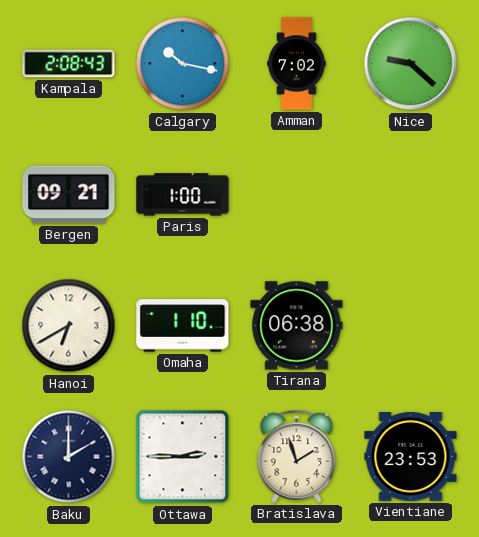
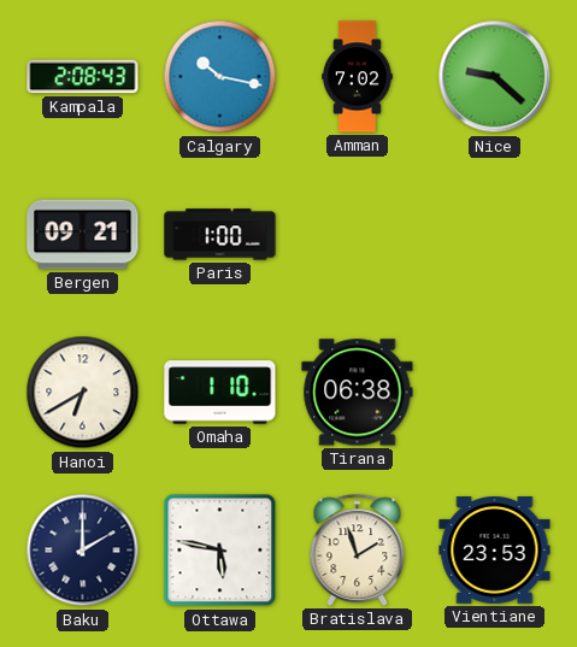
Ottawa: 2:45 -> 5:47
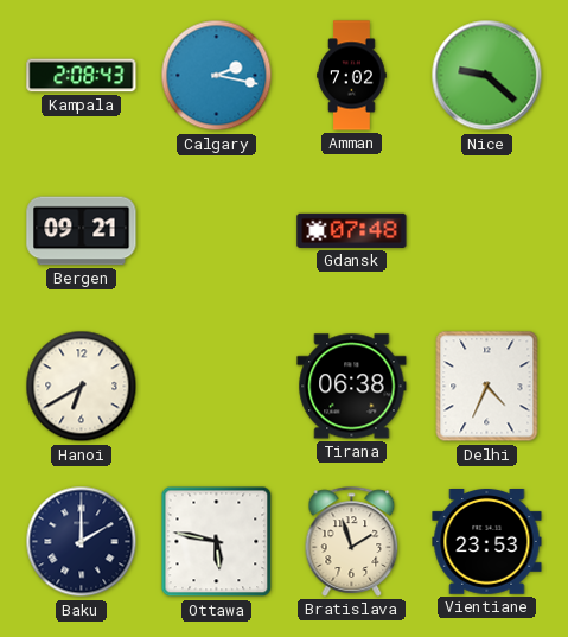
Calgary: 10:17 -> 2:17
Paris: 1:00 -> none
Gdansk: none -> 07:48
Omaha: 1:10 -> none
Delhi: none -> 4:34
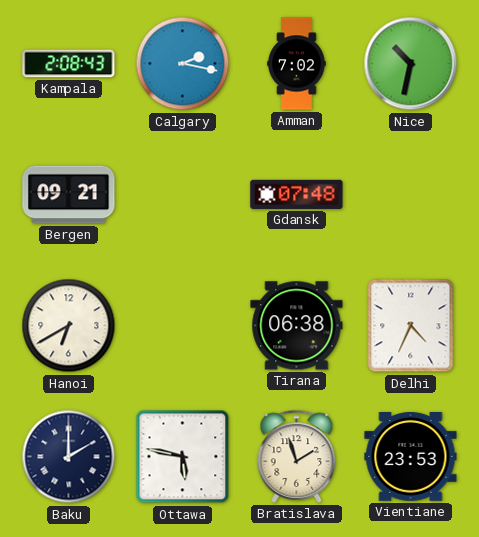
Nice: 9:22 -> 10:32
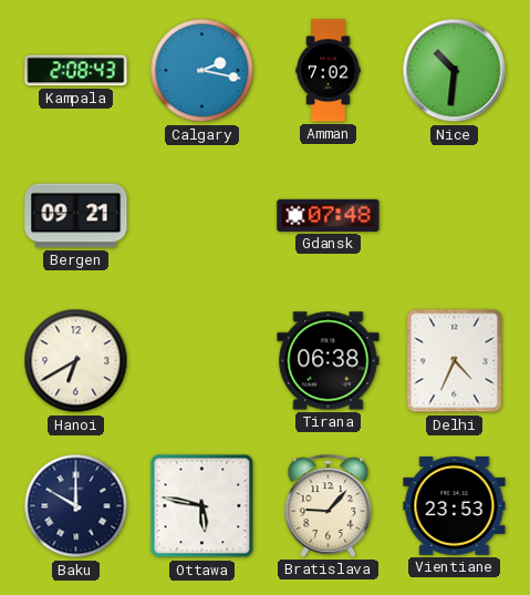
Nice: 10:32 -> 10:31
Baku: 2:00 -> 10:00
Bratislava: 1:57 -> 9:07
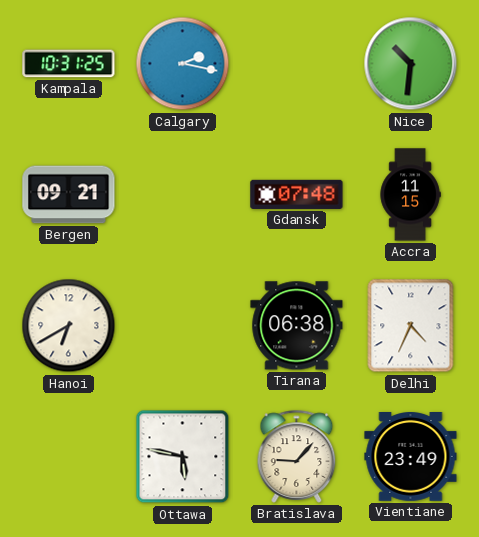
Kampala: 2:08 -> 10:31
Amman: 7:02 -> none
Accra: none -> 11:15
Baku: 10:00 -> none
Vientiane: 23:53 -> 23:49
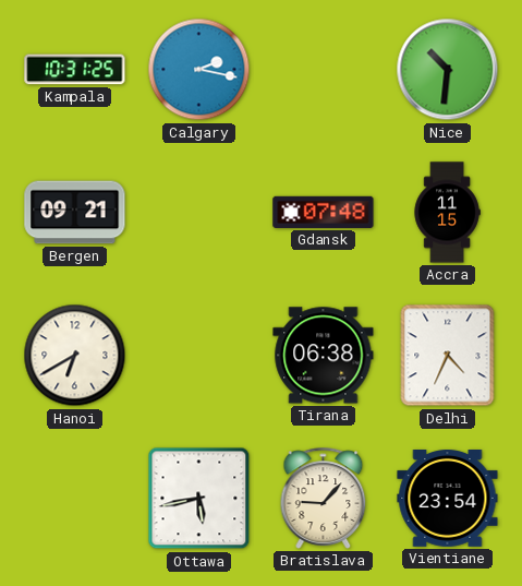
Ottawa: 5:47 -> 5:43
Vientiane: 23:49 -> 23:54
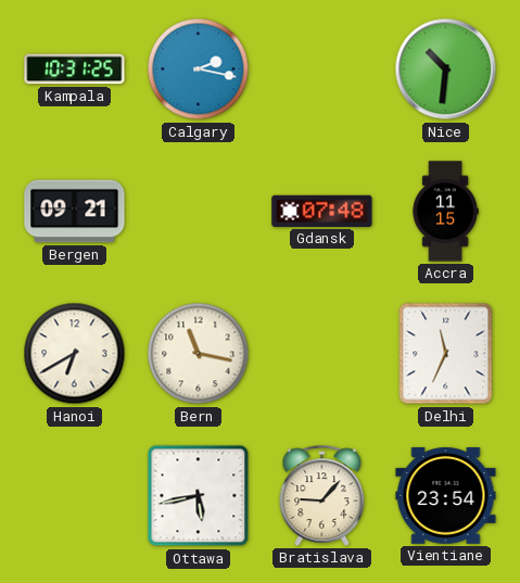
Bern: none -> 11:17
Tirana: 06:38 -> none
Delhi: 4:34 -> 11:34
